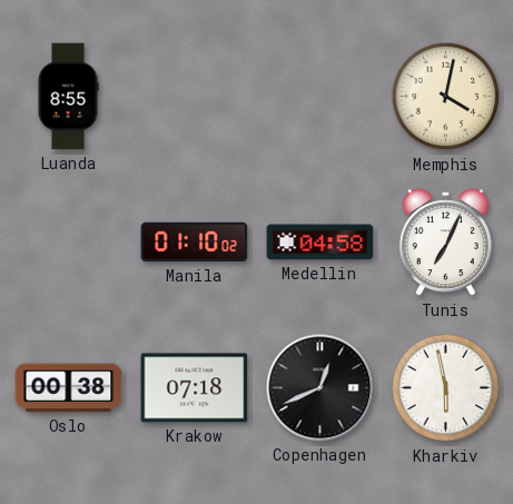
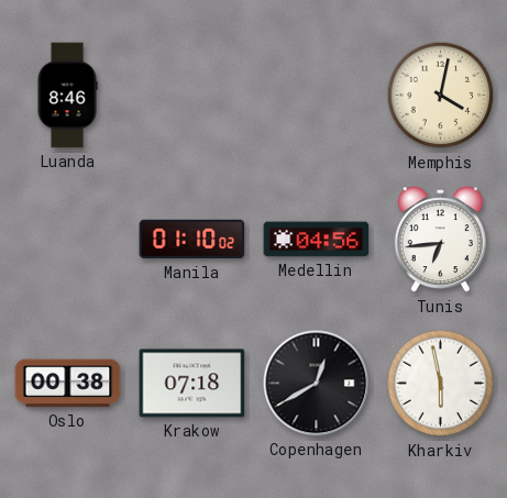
Luanda: 8:55 -> 8:46
Medellin: 04:58 -> 04:56
Tunis: 7:04 -> 6:44
Copenhagen: 12:41 -> 12:40
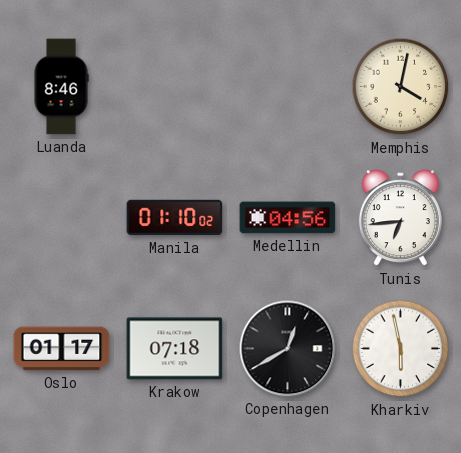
Oslo: 00:38 -> 01:17
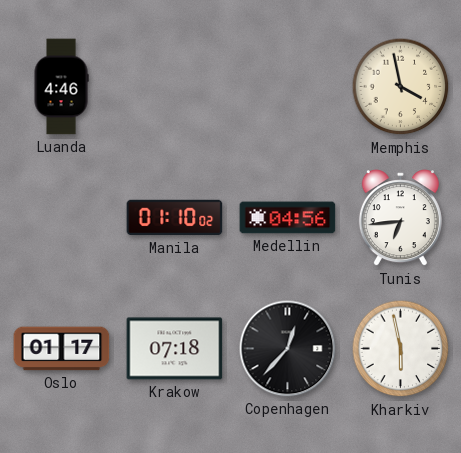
Luanda: 8:46 -> 4:46
Memphis: 4:02 -> 3:58
Copenhagen: 12:40 -> 12:37
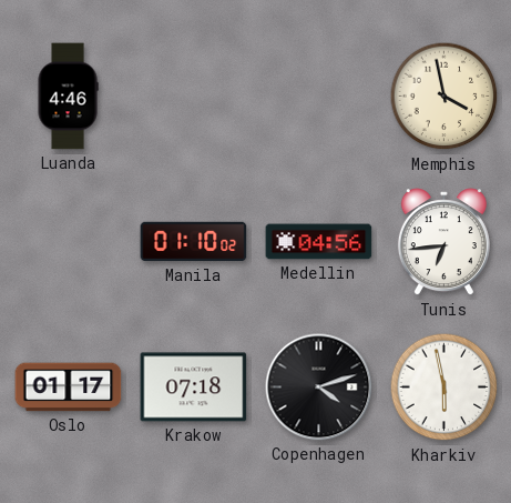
Copenhagen: 12:37 -> 4:12
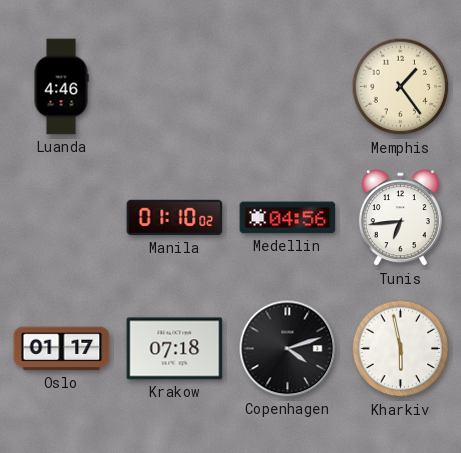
Memphis: 3:58 -> 1:24
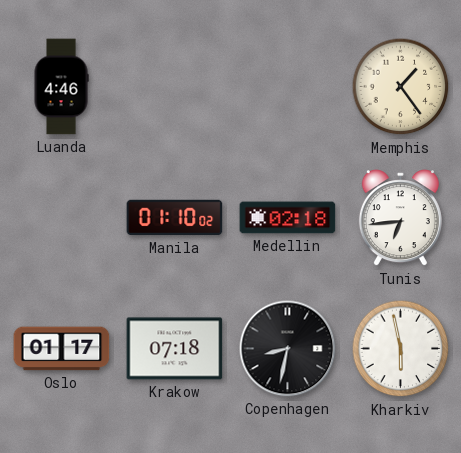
Medellin: 04:56 -> 02:18
Copenhagen: 4:12 -> 8:32
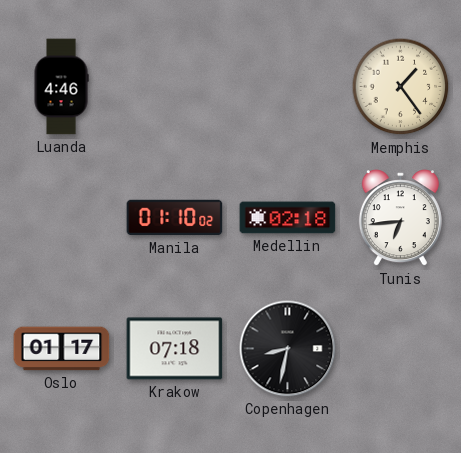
Kharkiv: 5:58 -> none
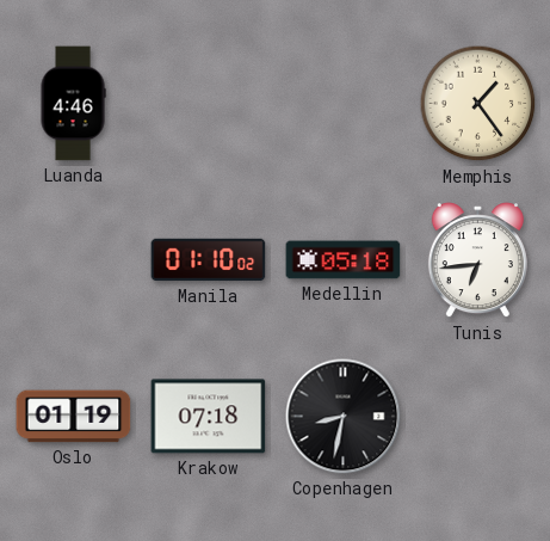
Medellin: 02:18 -> 05:18
Oslo: 01:17 -> 01:19
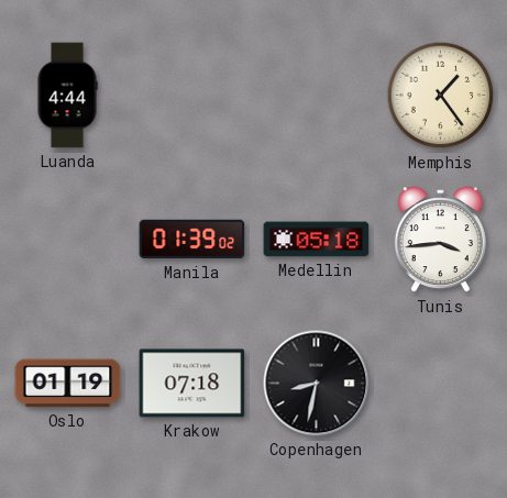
Luanda: 4:46 -> 4:44
Manila: 01:10 -> 01:39
Tunis: 6:44 -> 3:44
